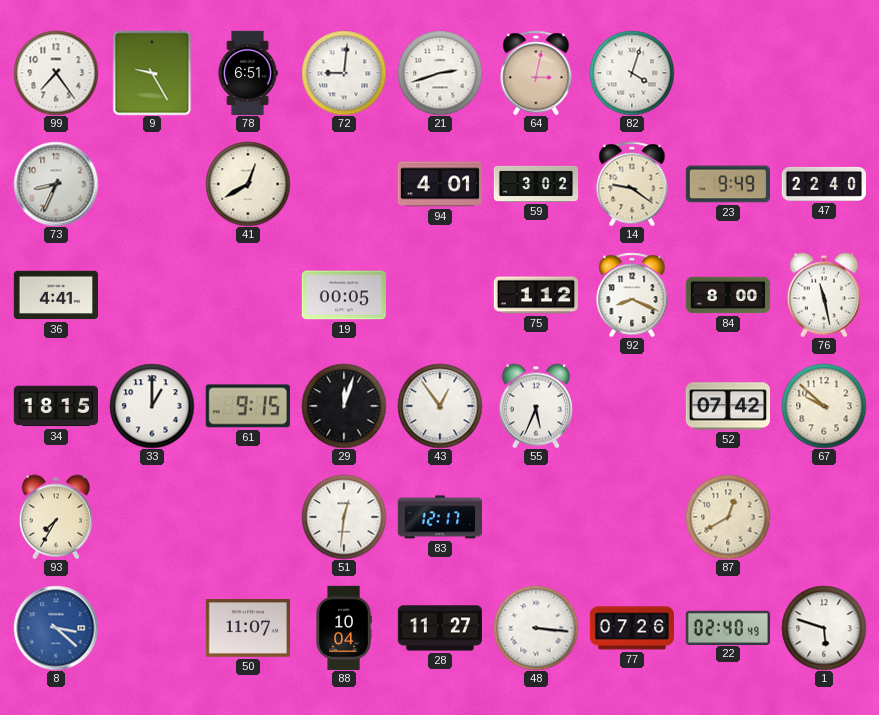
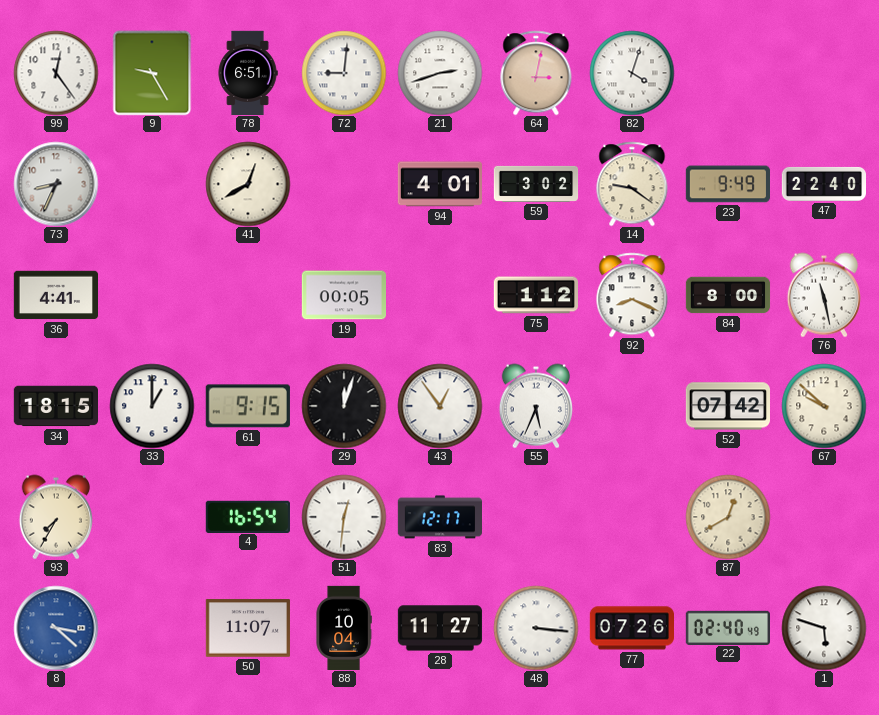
99: 7:24 -> 12:24
4: none -> 16:54
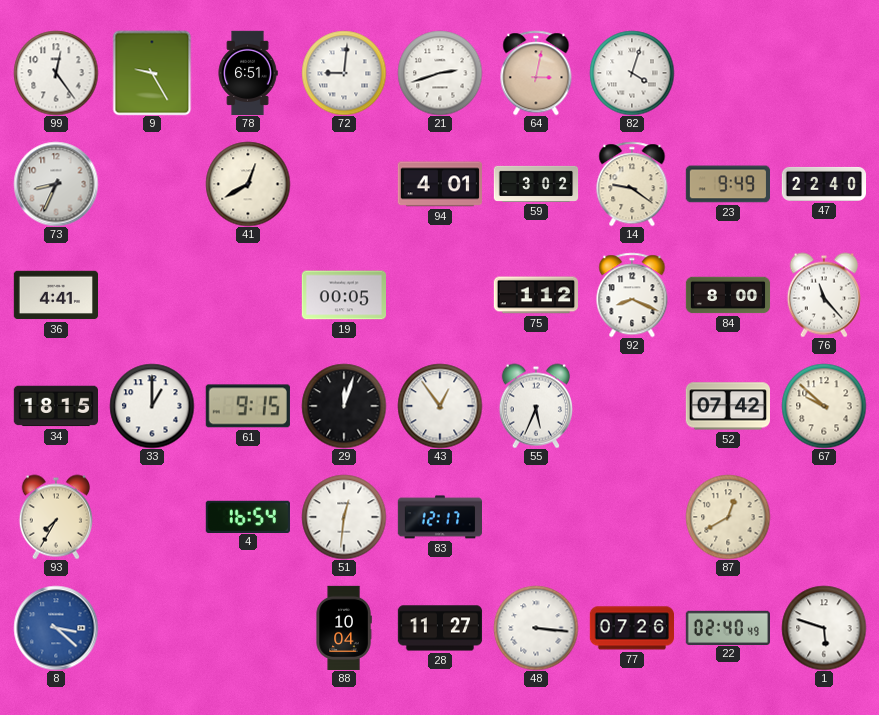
76: 11:28 -> 11:23
50: 11:07 -> none
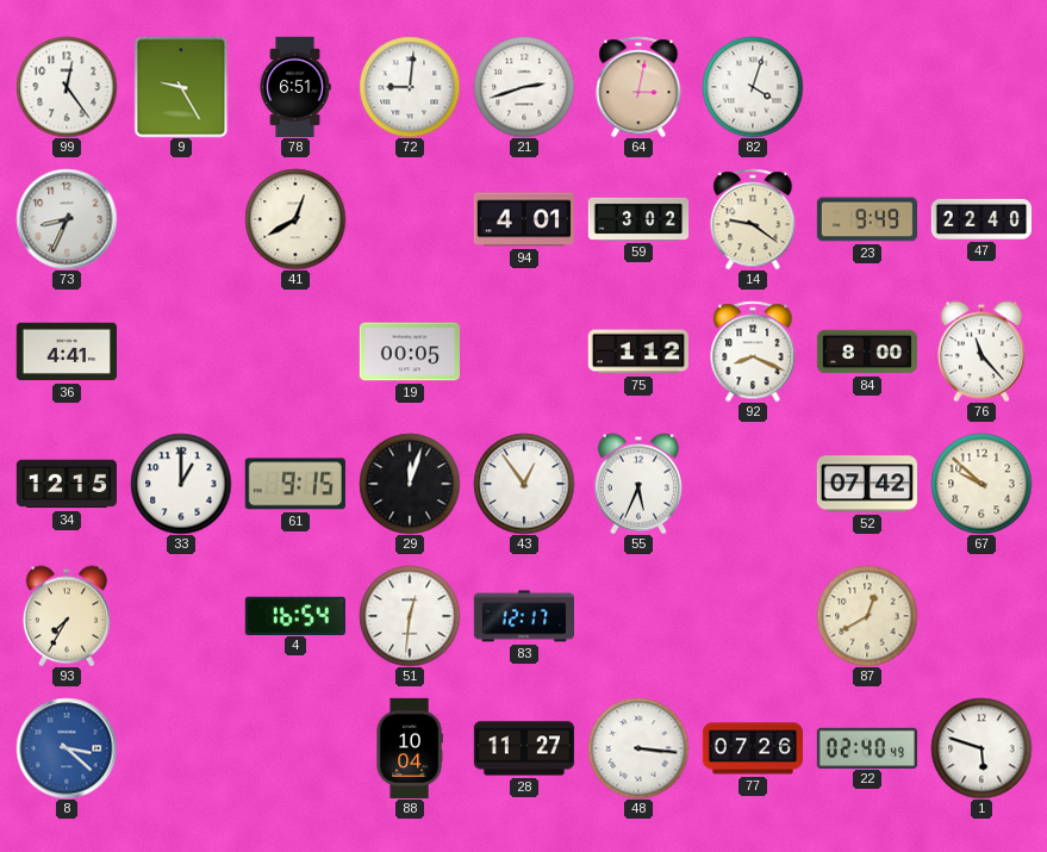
34: 18:15 -> 12:15
